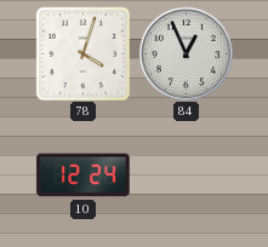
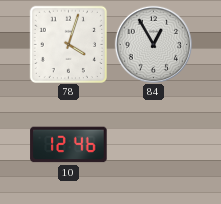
84: 12:56 -> 12:55
10: 12:24 -> 12:46
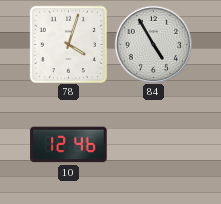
84: 12:55 -> 4:55
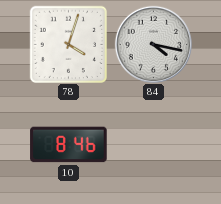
84: 4:55 -> 4:17
10: 12:46 -> 8:46
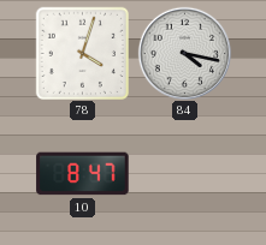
10: 8:46 -> 8:47
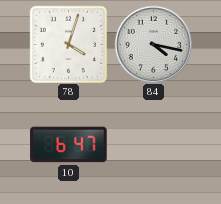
10: 8:47 -> 6:47
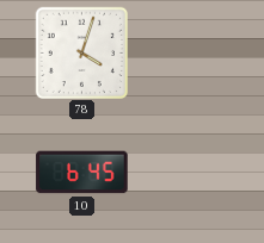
84: 4:17 -> none
10: 6:47 -> 6:45
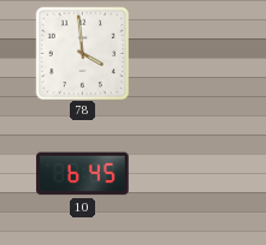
78: 4:03 -> 3:59
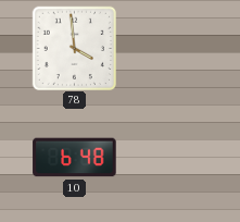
10: 6:45 -> 6:48
